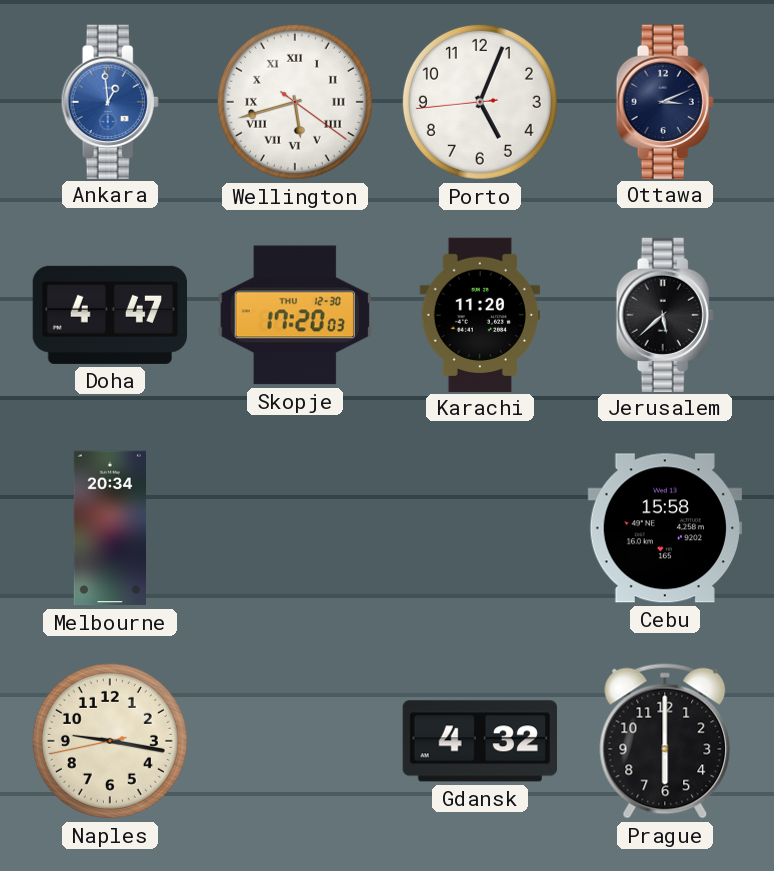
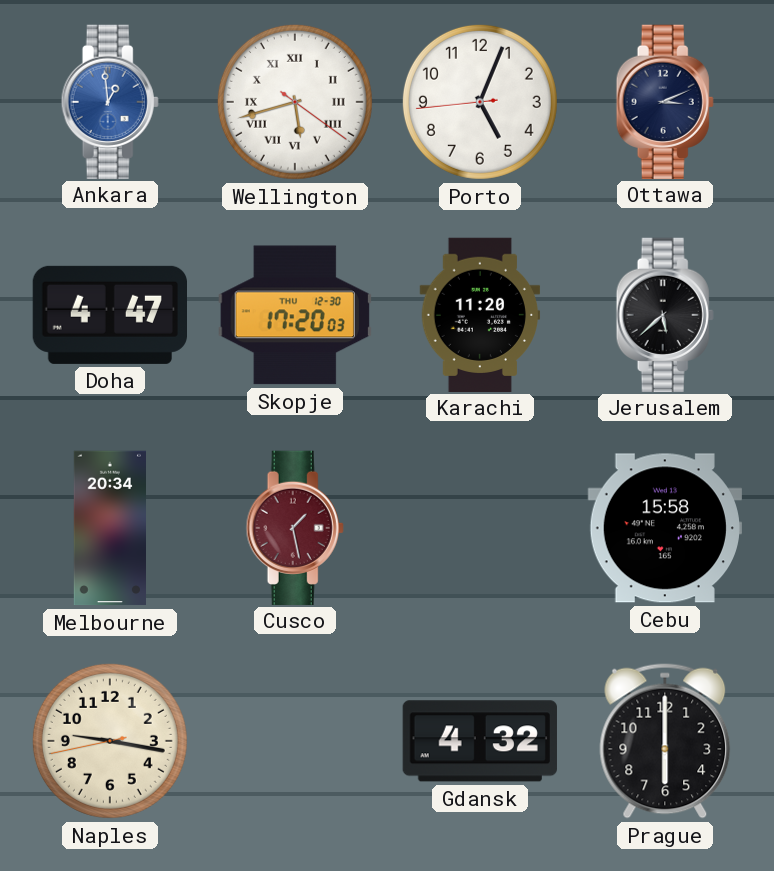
Cusco: none -> 1:28
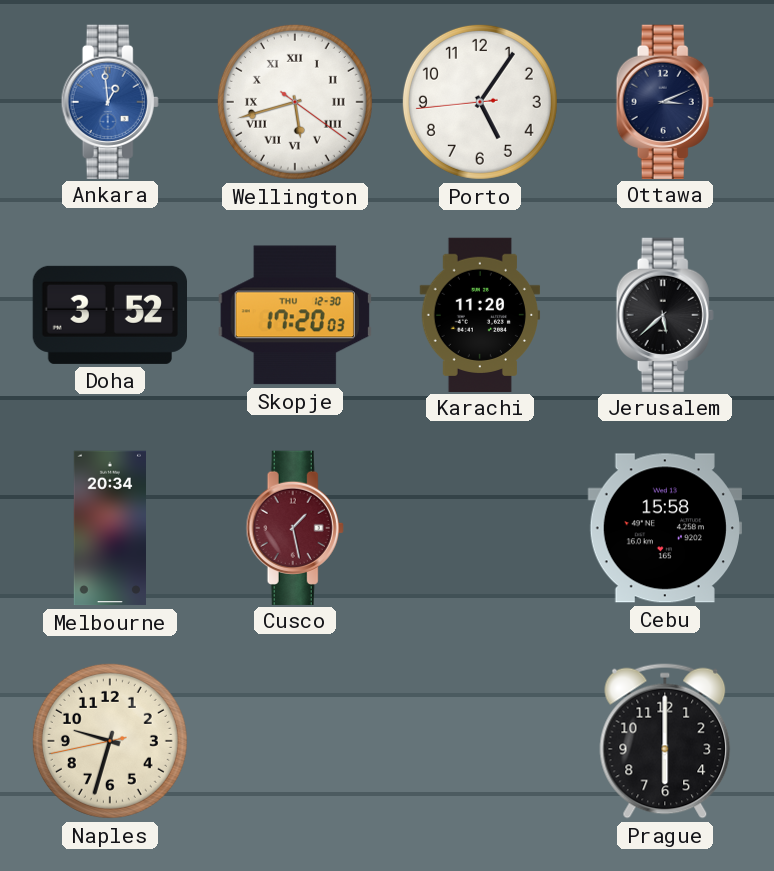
Porto: 5:03 -> 5:05
Doha: 4:47 -> 3:52
Naples: 9:16 -> 9:32
Gdansk: 4:32 -> none
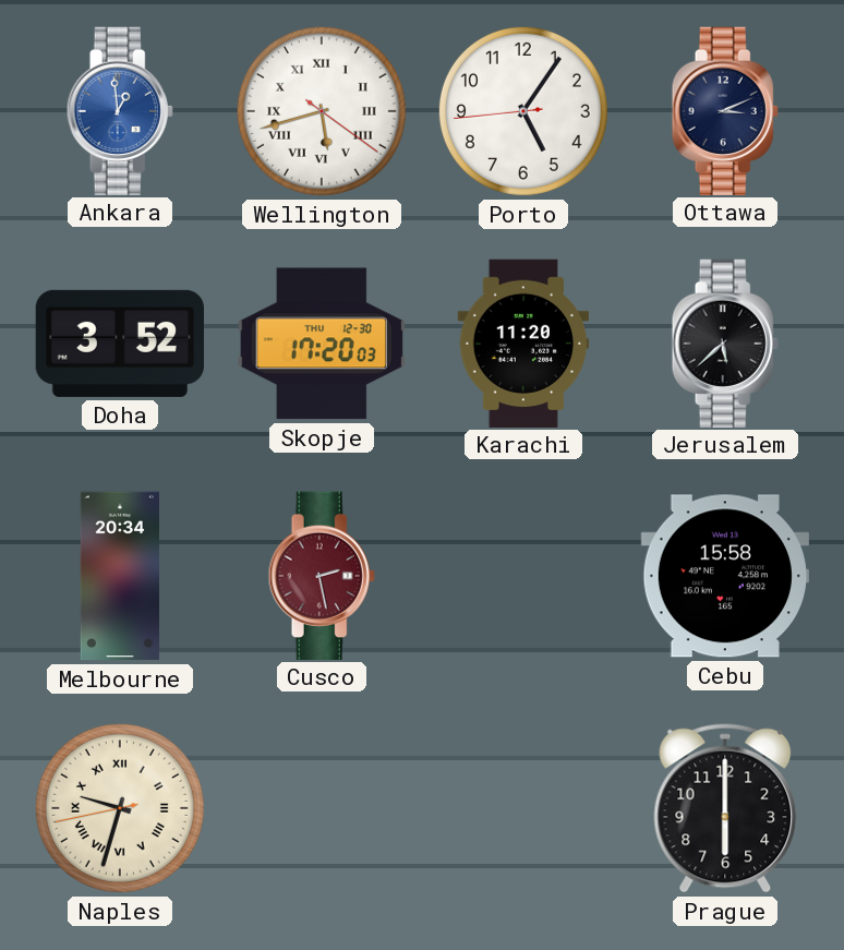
Cusco: 1:28 -> 2:28
Naples numerals: Arabic -> Roman
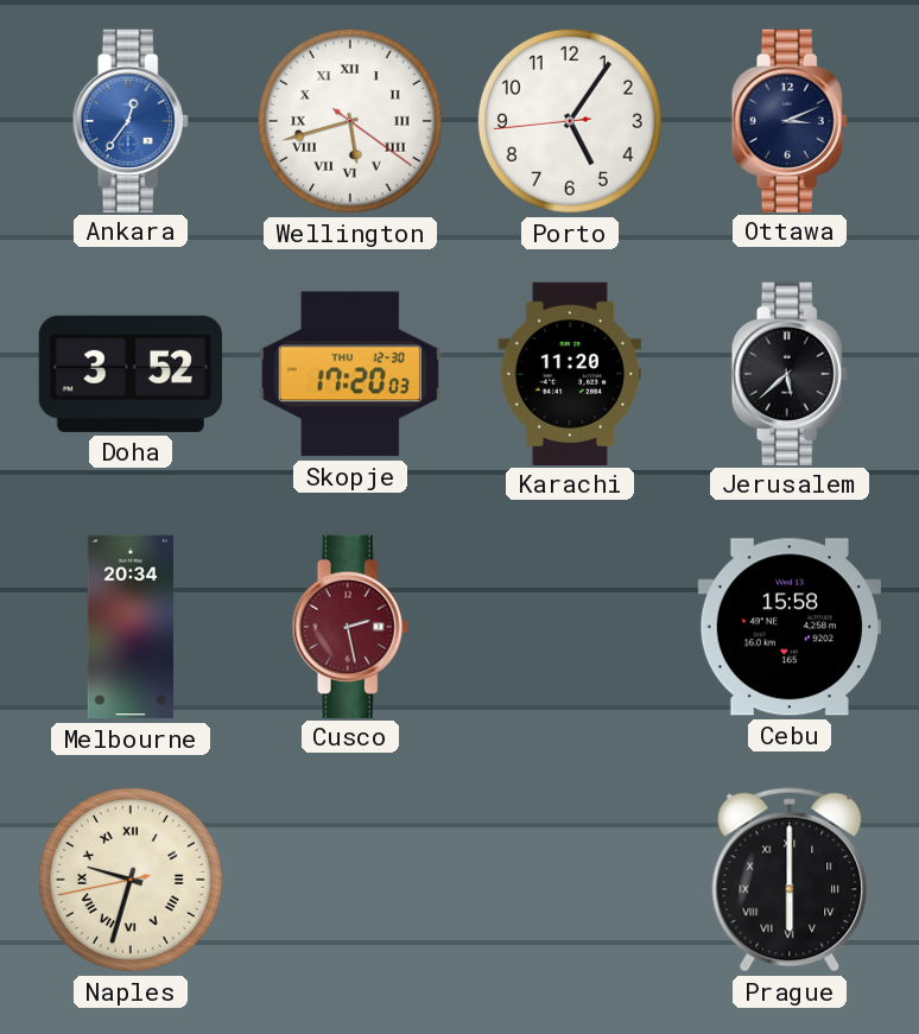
Ankara: 12:59 -> 12:36
Prague numerals: Arabic -> Roman
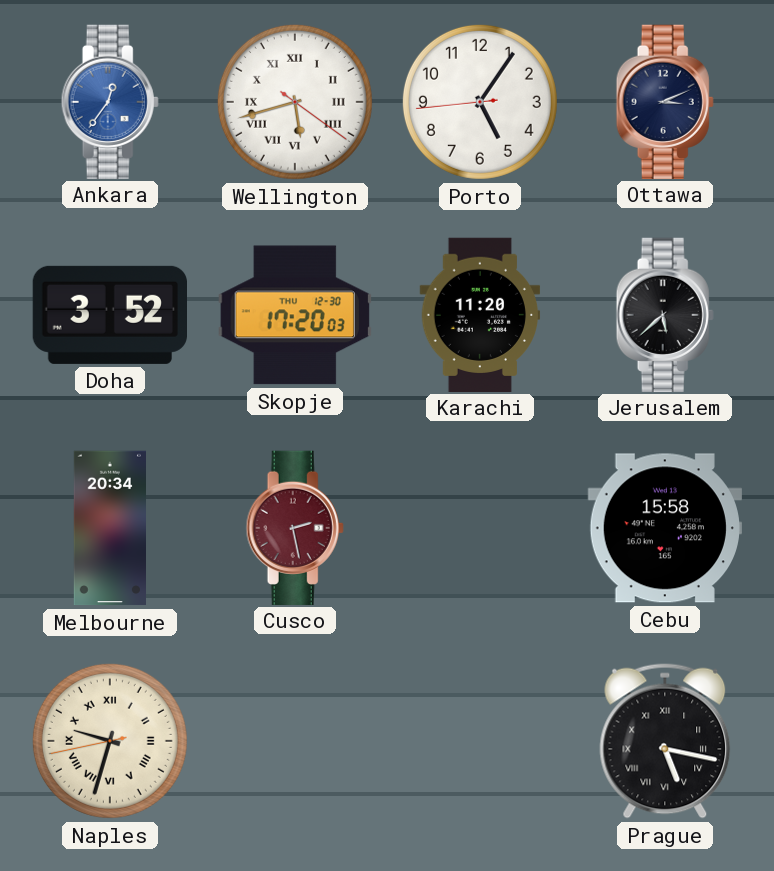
Prague: 6:00 -> 5:17
